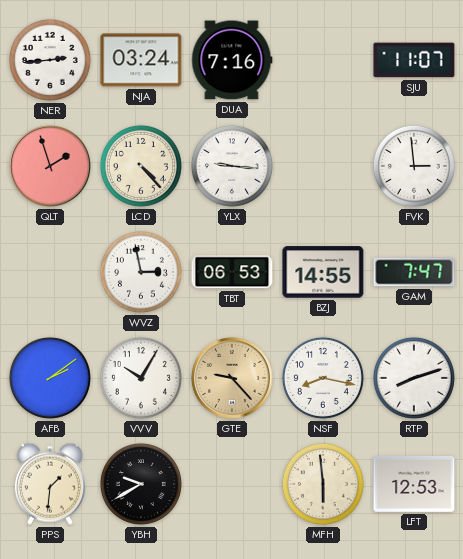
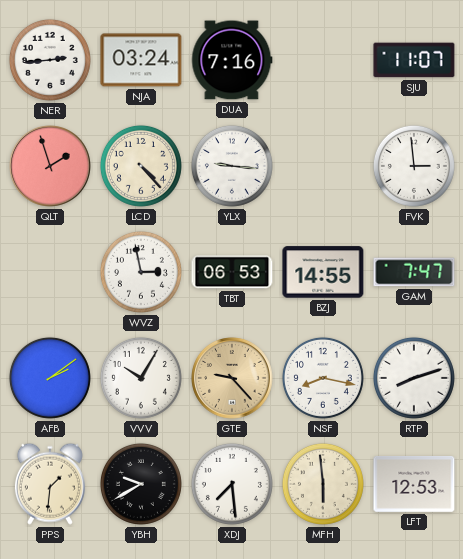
XDJ: none -> 7:29
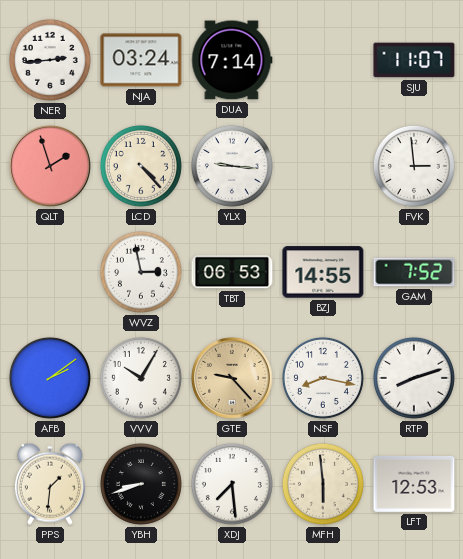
DUA: 7:16 -> 7:14
GAM: 7:47 -> 7:52
YBH: 9:40 -> 8:42
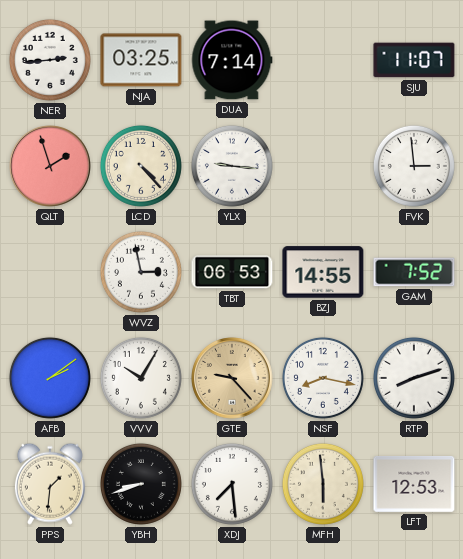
NJA: 03:24 -> 03:25
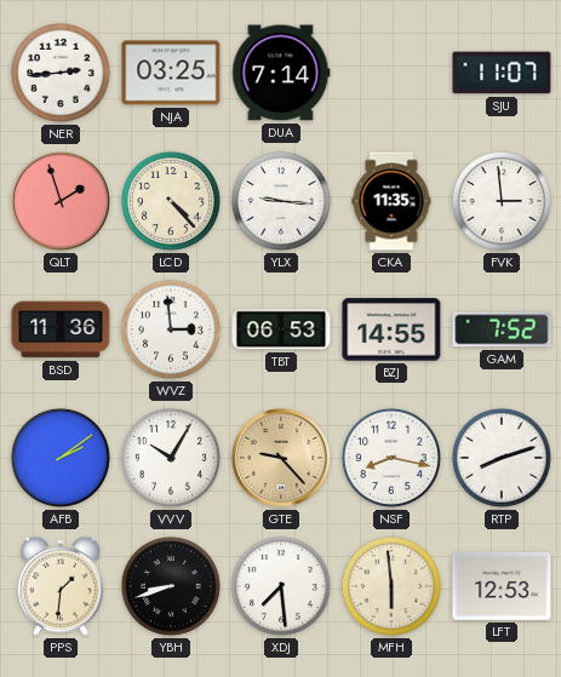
CKA: none -> 11:35
BSD: none -> 11:36
WVZ: 2:58 -> 2:59
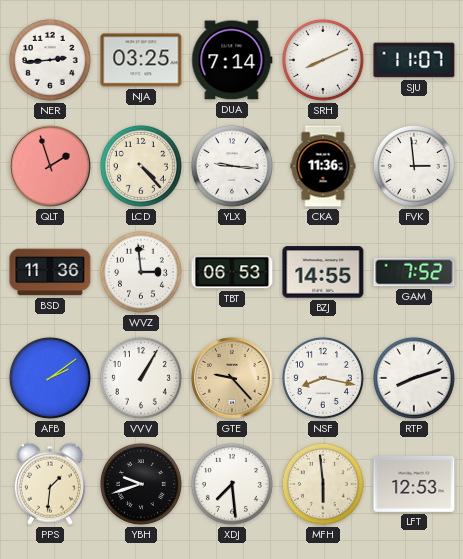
SRH: none -> 8:11
CKA: 11:35 -> 11:36
VVV: 10:05 -> 1:05
YBH: 8:42 -> 9:42
